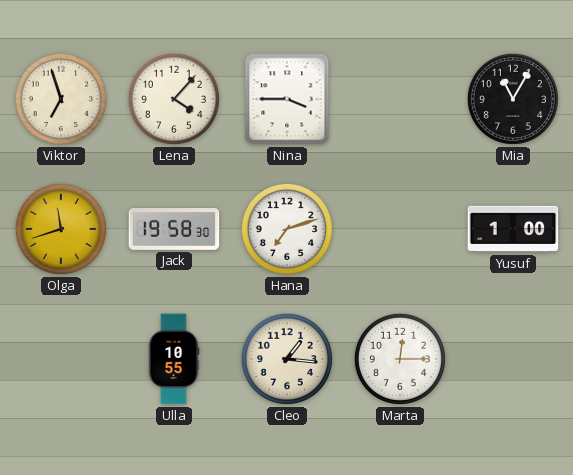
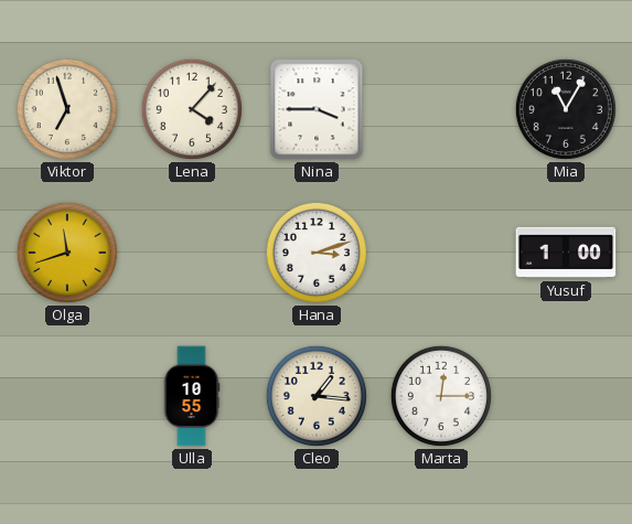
Jack: 19:58 -> none
Hana: 7:12 -> 3:12
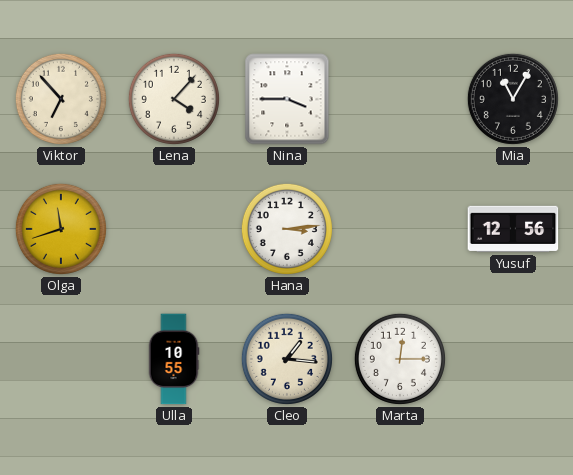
Viktor: 6:57 -> 6:53
Hana: 3:12 -> 3:14
Yusuf: 1:00 -> 12:56
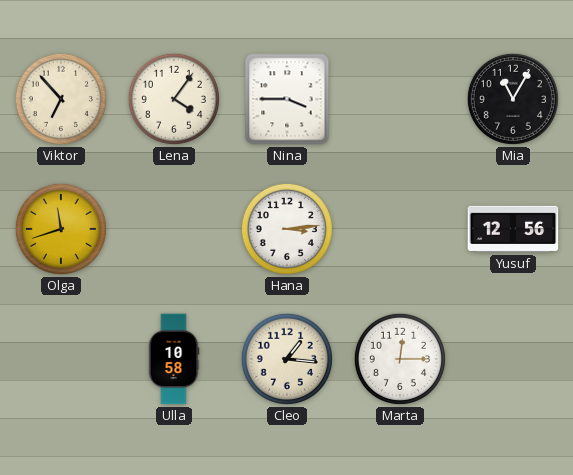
Lena: 4:07 -> 4:06
Ulla: 10:55 -> 10:58
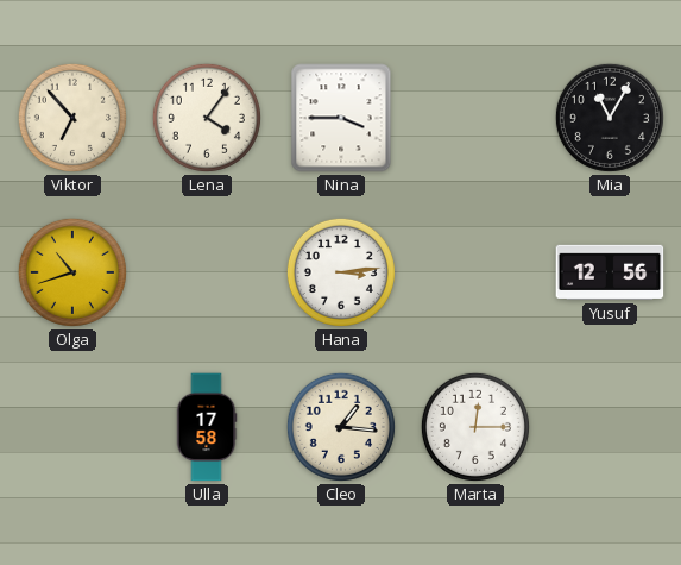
Olga: 11:42 -> 10:42
Ulla: 10:58 -> 17:58
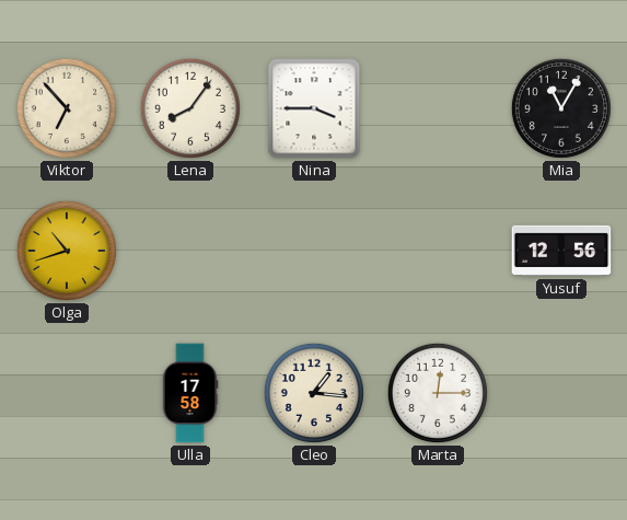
Lena: 4:06 -> 8:06
Hana: 3:14 -> none
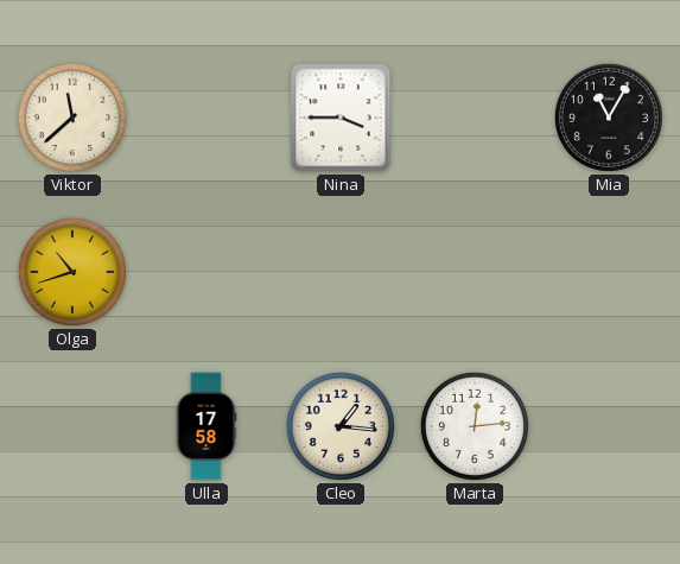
Viktor: 6:53 -> 11:38
Lena: 8:06 -> none
Yusuf: 12:56 -> none
Marta: 12:15 -> 12:14
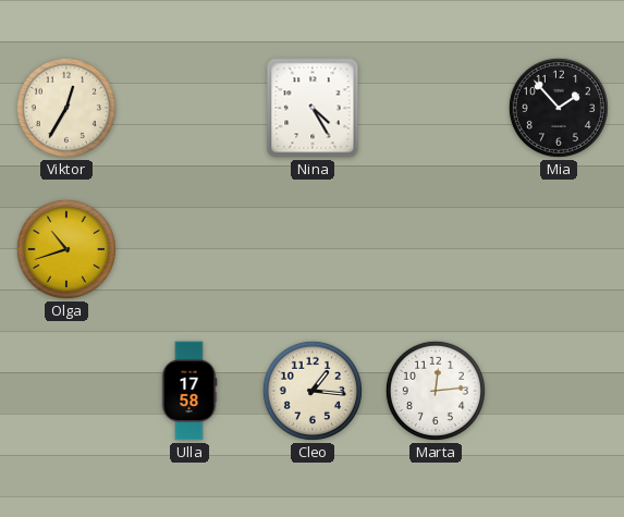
Viktor: 11:38 -> 12:35
Nina: 3:45 -> 4:25
Mia: 11:05 -> 1:53
